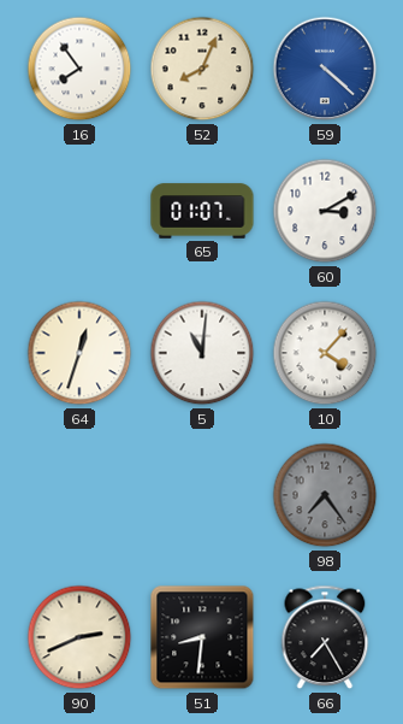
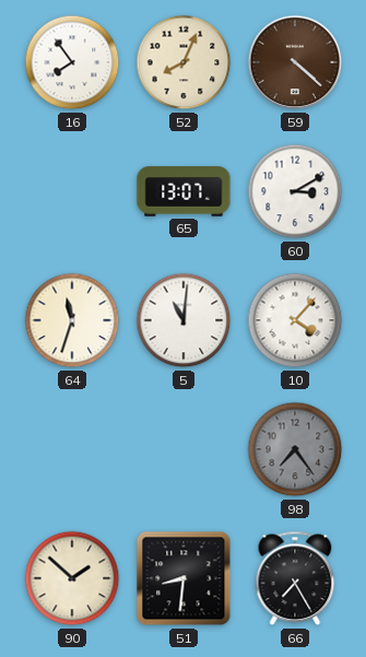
59 dial: blue -> brown
65: 01:07 -> 13:07
64: 12:33 -> 11:33
90: 2:41 -> 1:52
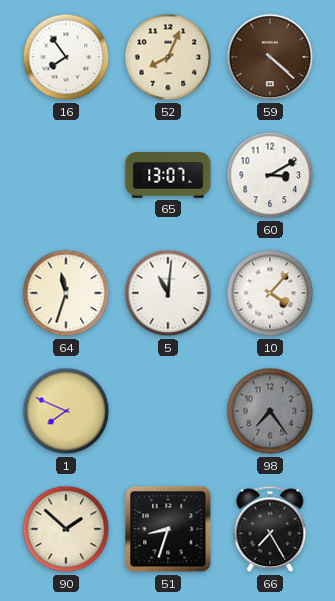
1: none -> 7:49
51: 8:31 -> 8:33
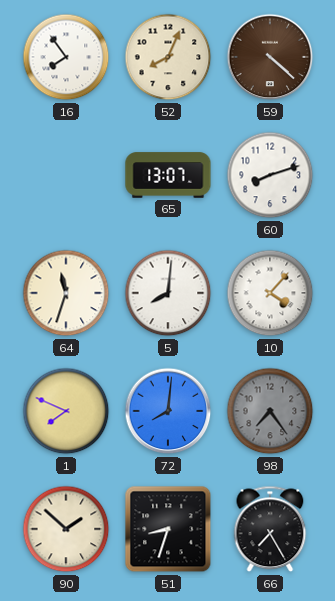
60: 3:10 -> 8:12
5: 11:01 -> 8:01
72: none -> 8:01
